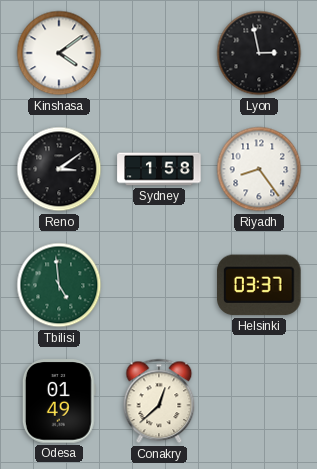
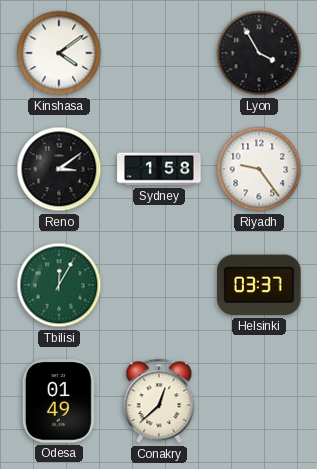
Lyon: 2:58 -> 3:55
Riyadh: 8:24 -> 9:24
Tbilisi: 4:59 -> 12:05
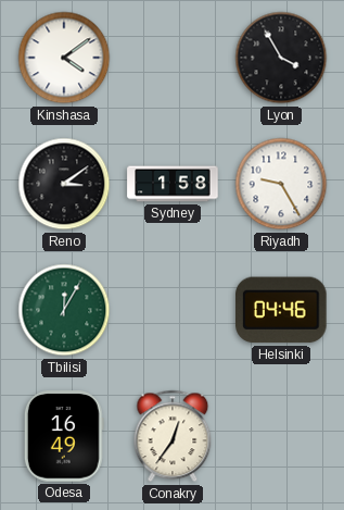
Riyadh: 9:24 -> 9:25
Helsinki: 03:37 -> 04:46
Odesa: 01:49 -> 16:49
Conakry: 12:38 -> 12:36
